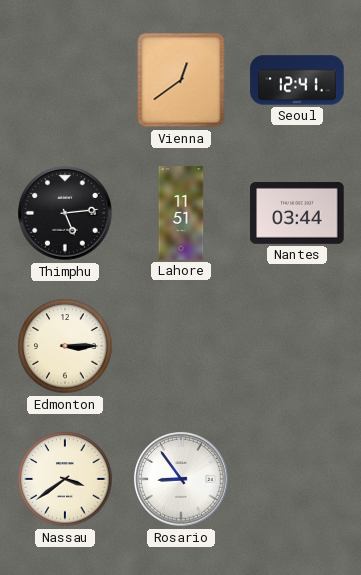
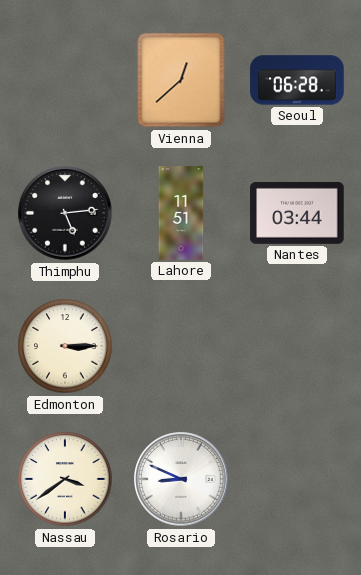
Vienna: 12:39 -> 12:38
Seoul: 12:41 -> 06:28
Rosario: 8:54 -> 8:49
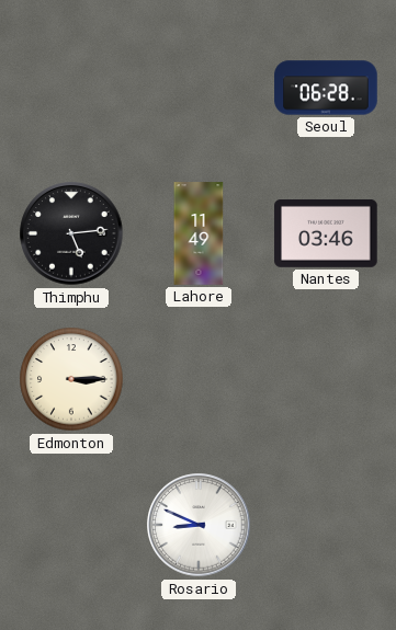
Vienna: 12:38 -> none
Lahore: 11:51 -> 11:49
Nantes: 03:44 -> 03:46
Nassau: 3:39 -> none
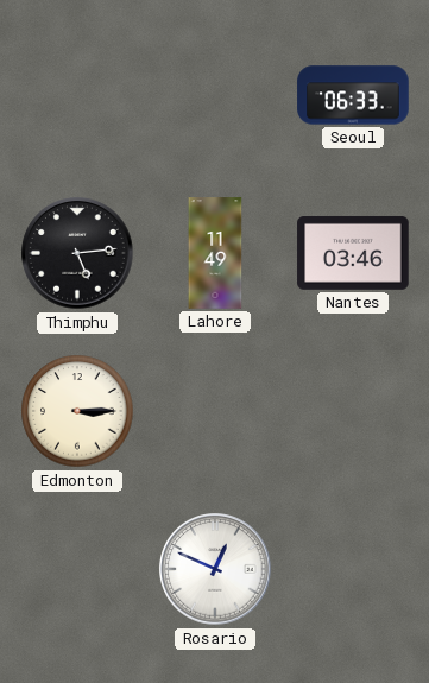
Seoul: 06:28 -> 06:33
Rosario: 8:49 -> 12:49
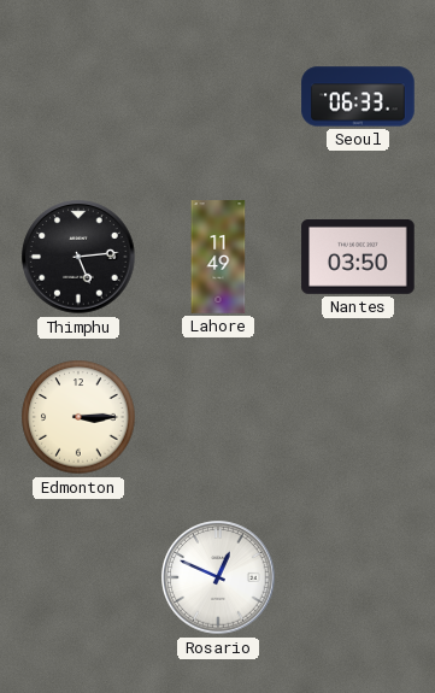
Nantes: 03:46 -> 03:50
